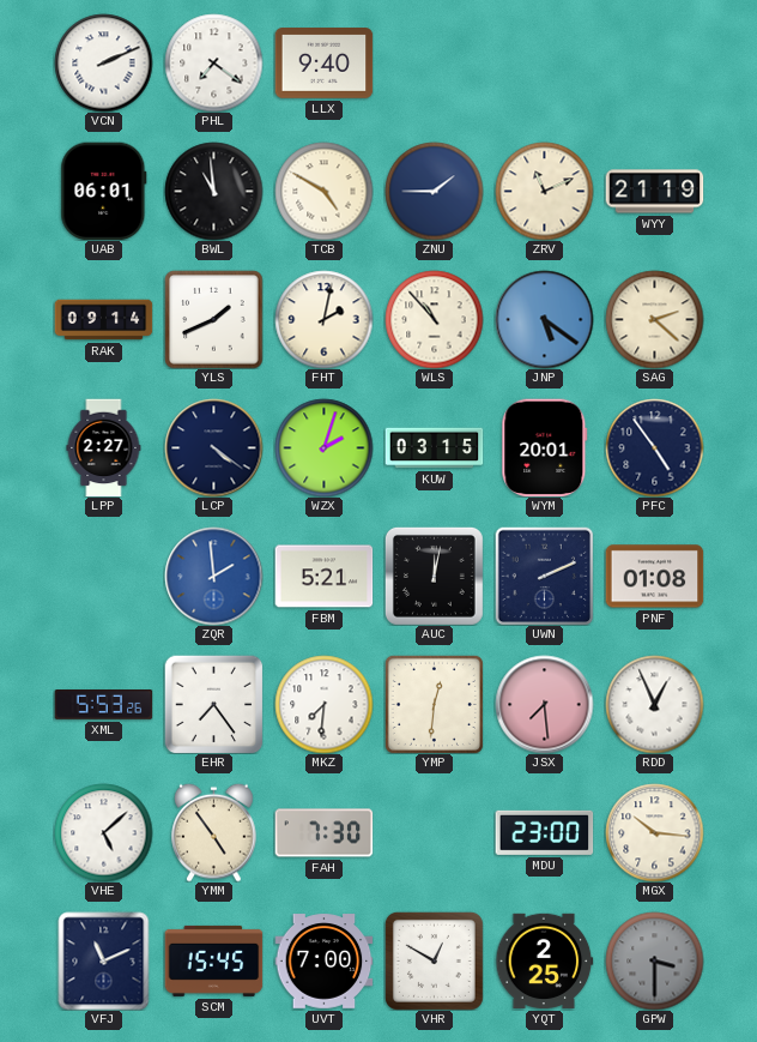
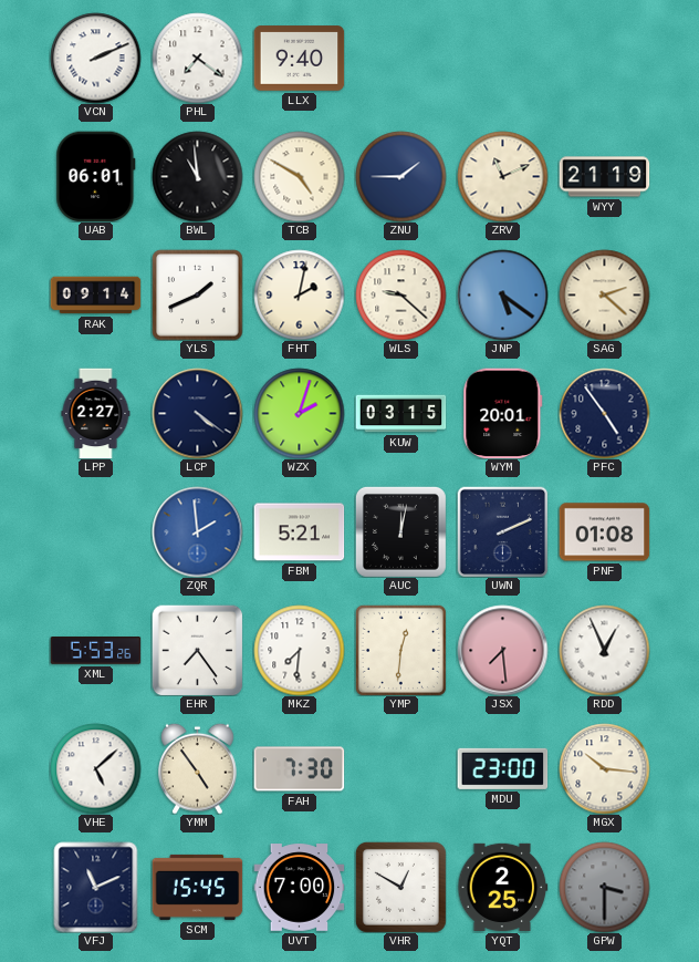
WLS: 10:53 -> 9:22
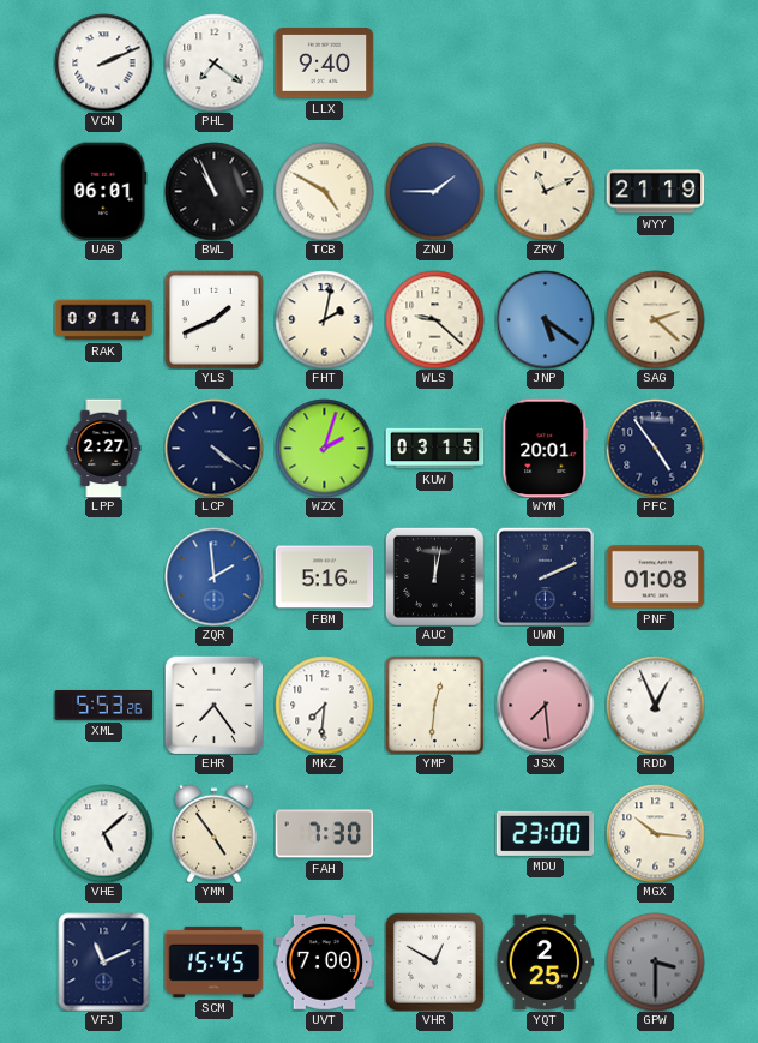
BWL: 10:59 -> 10:56
FBM: 5:21 -> 5:16
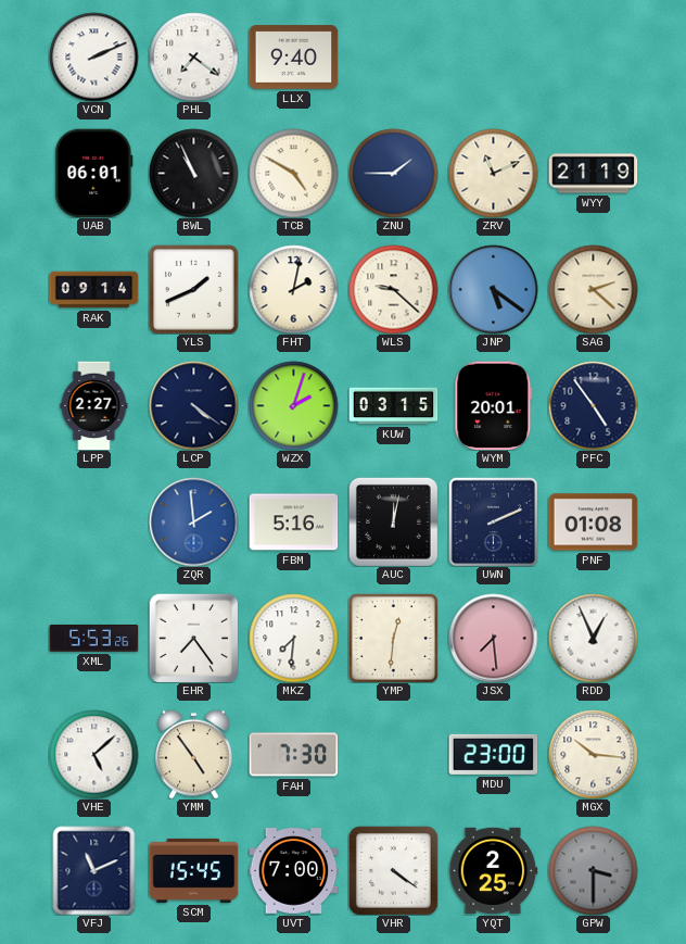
VHR: 12:50 -> 4:21
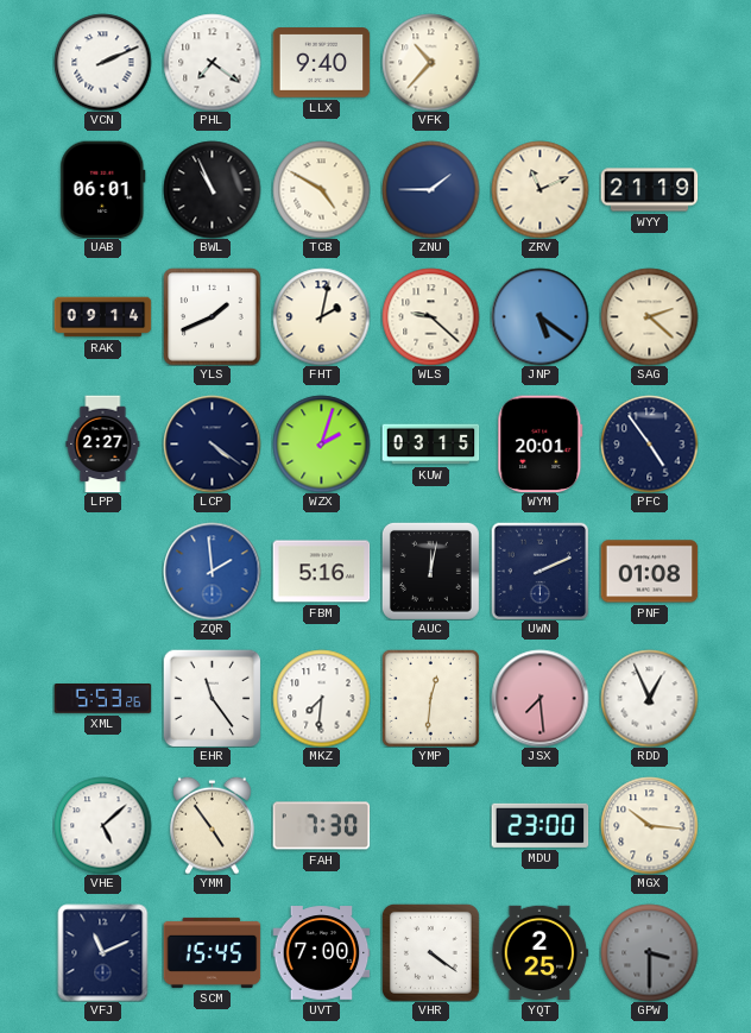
VFK: none -> 10:37
EHR: 7:24 -> 11:24
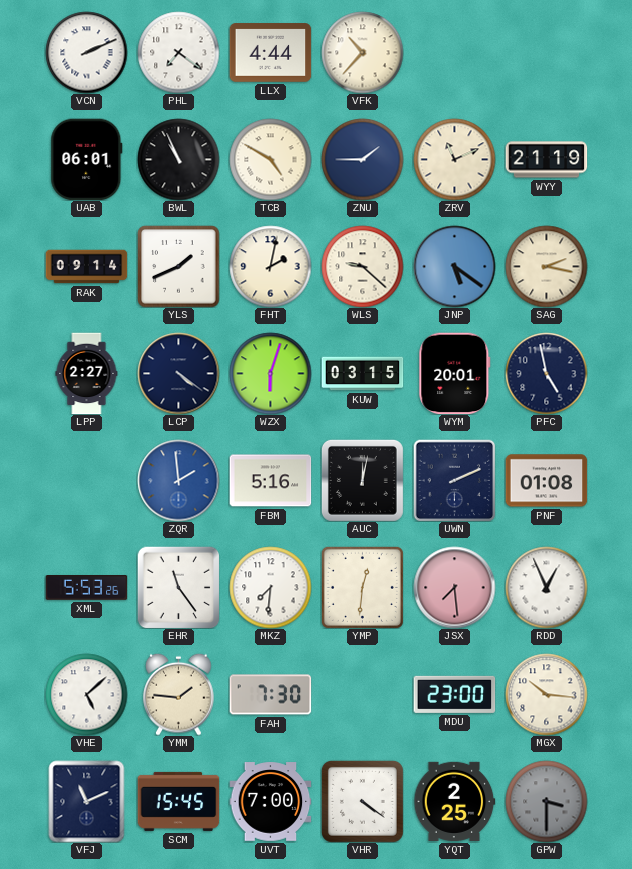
LLX: 9:40 -> 4:44
SAG: 2:22 -> 2:17
WZX: 2:03 -> 6:03
PFC: 4:54 -> 4:58
YMM: 4:54 -> 1:46
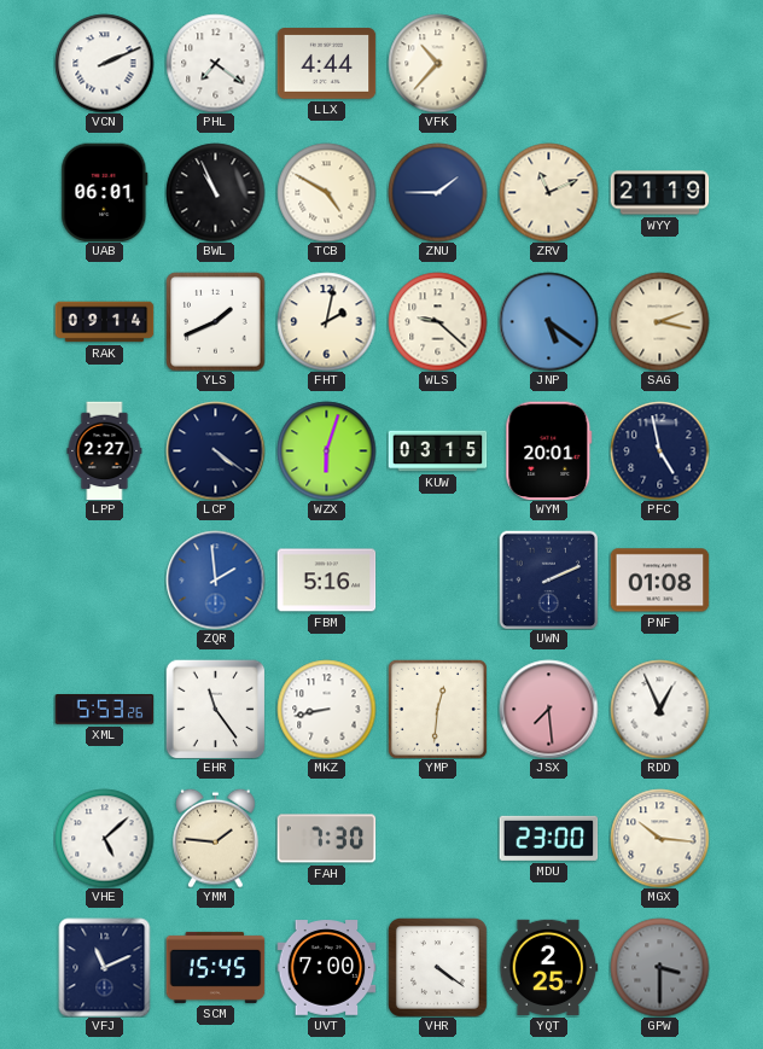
AUC: 12:02 -> none
MKZ: 7:31 -> 8:43
